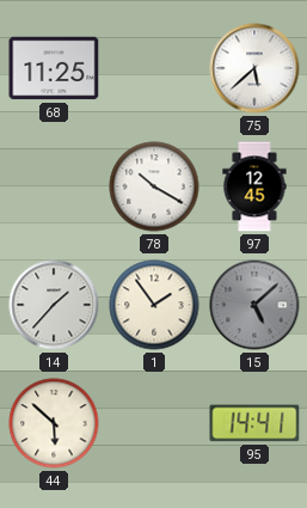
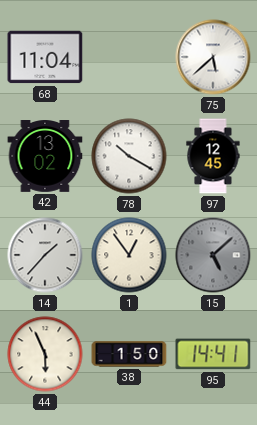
68: 11:25 -> 11:04
42: none -> 13:02
1: 1:54 -> 12:54
44: 5:52 -> 5:56
38: none -> 1:50
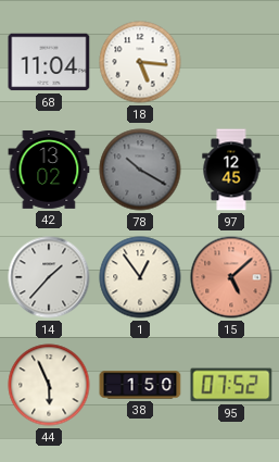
18: none -> 5:16
75: 5:38 -> none
78 dial: white -> grey
15 dial: grey -> salmon
95: 14:41 -> 07:52
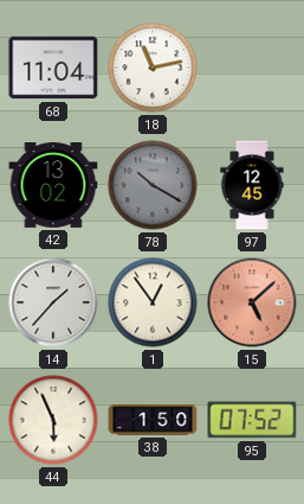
18: 5:16 -> 11:13
